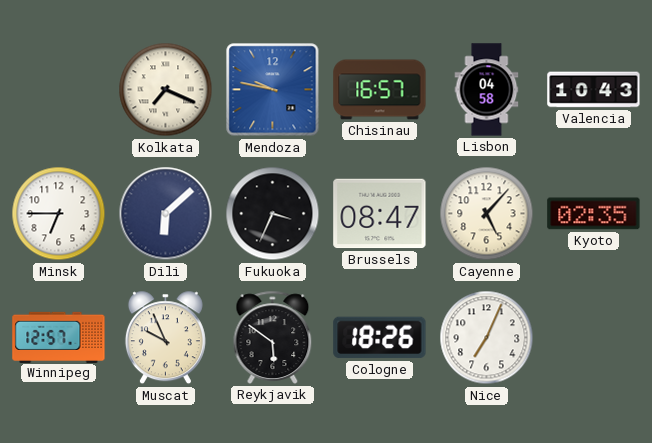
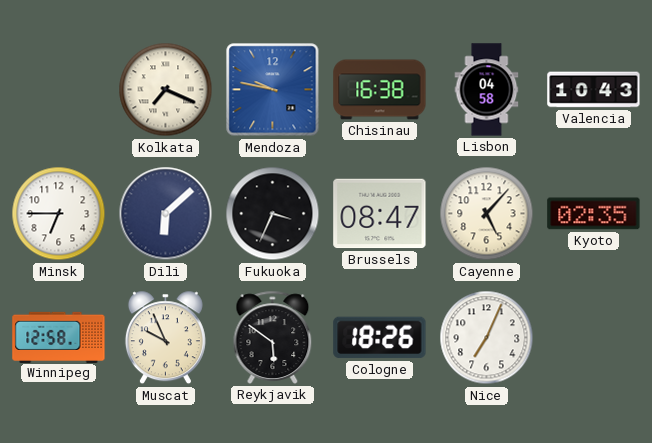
Chisinau: 16:57 -> 16:38
Winnipeg: 12:57 -> 12:58
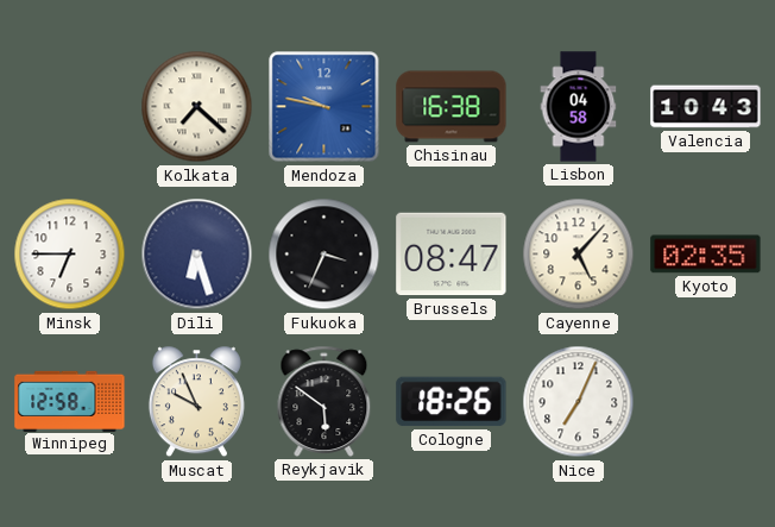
Kolkata: 7:19 -> 7:22
Dili: 6:08 -> 6:27
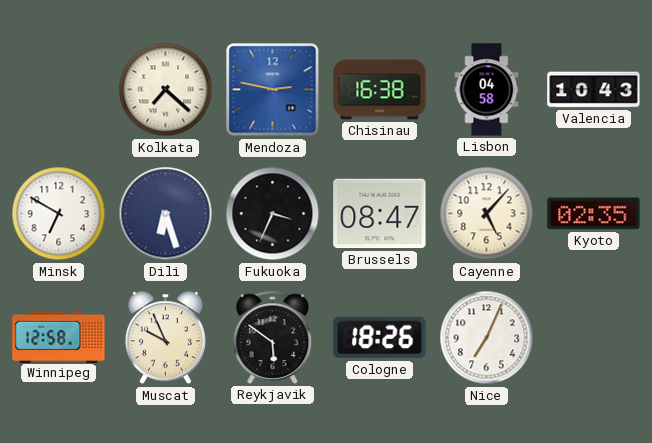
Mendoza: 9:47 -> 2:47
Minsk: 6:45 -> 6:50
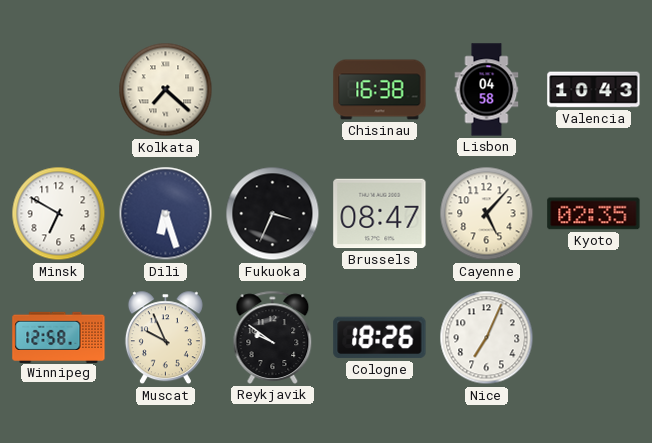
Mendoza: 2:47 -> none
Reykjavik: 5:51 -> 9:51
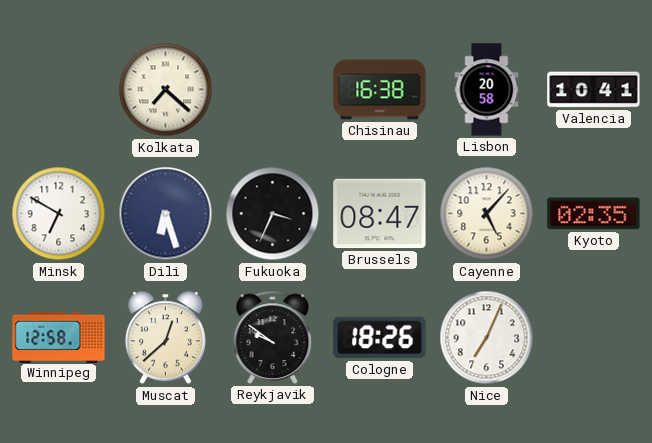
Lisbon: 04:58 -> 20:58
Valencia: 10:43 -> 10:41
Muscat: 9:56 -> 12:38
